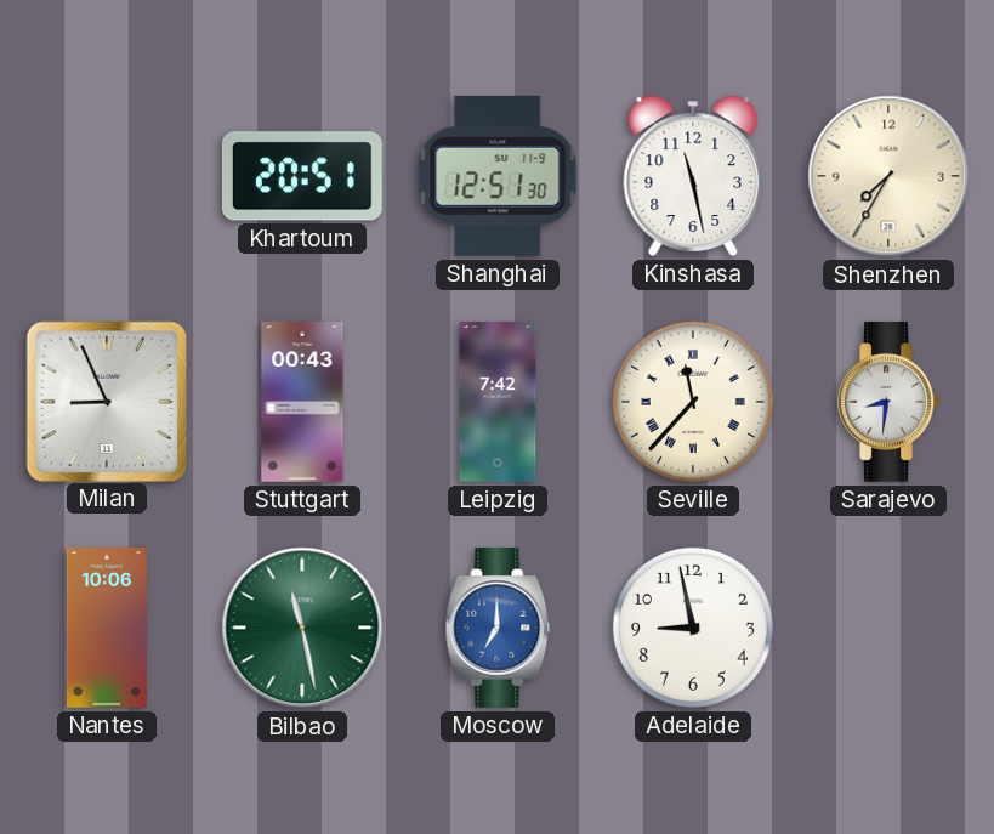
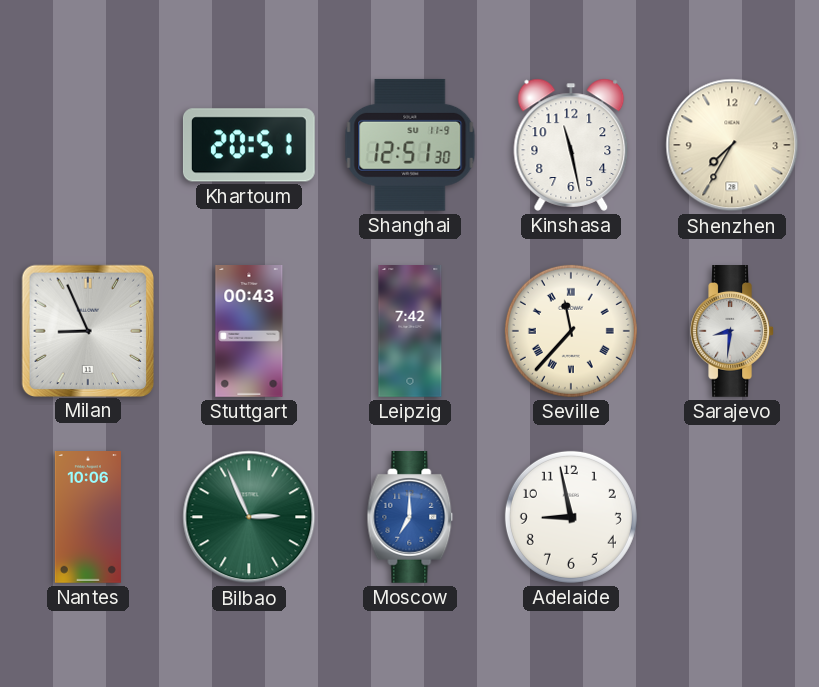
Bilbao: 11:28 -> 2:56
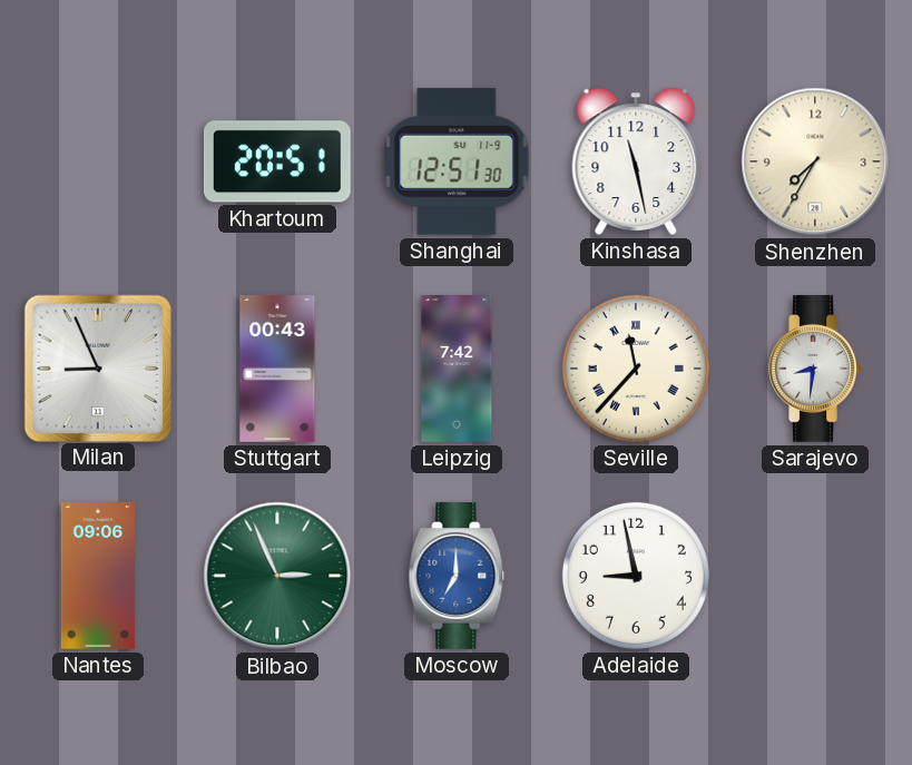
Nantes: 10:06 -> 09:06
